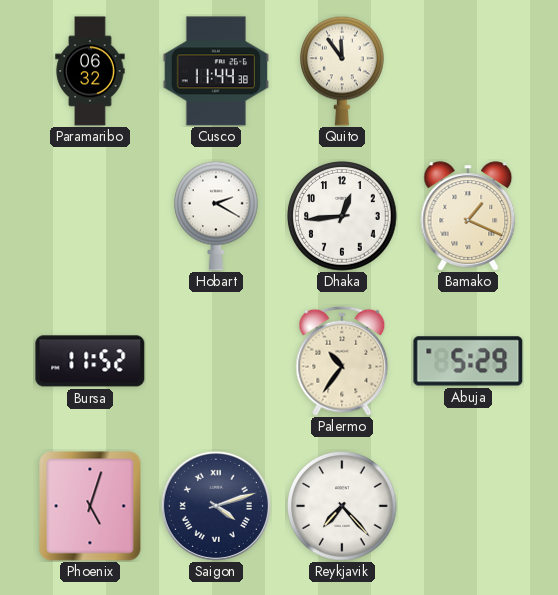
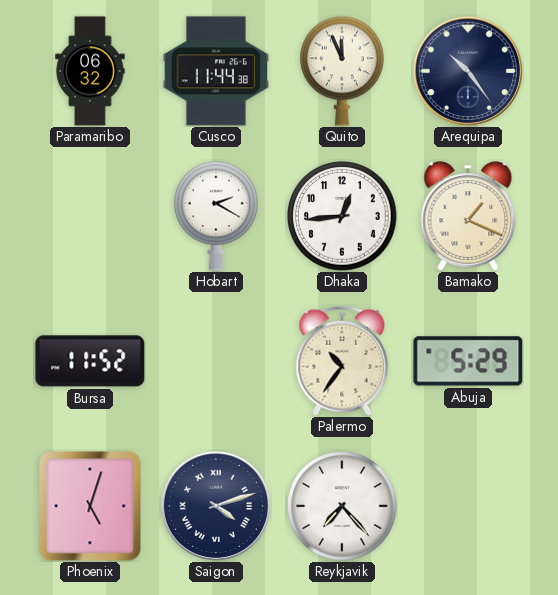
Quito: 11:54 -> 11:56
Arequipa: none -> 10:24
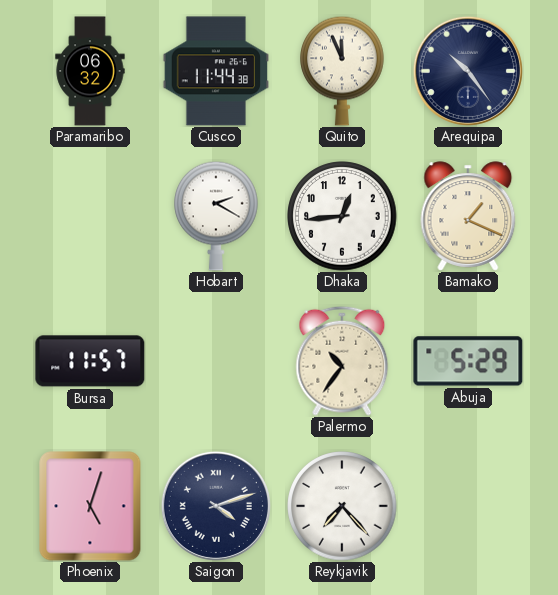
Bursa: 11:52 -> 11:57
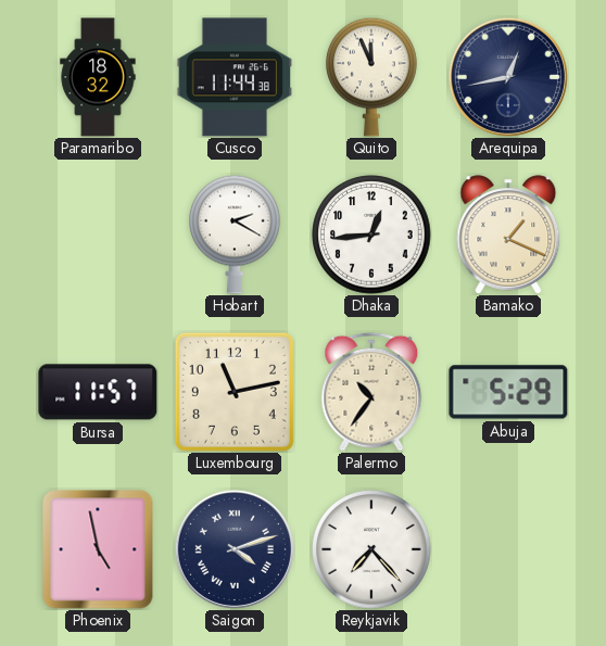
Paramaribo: 06:32 -> 18:32
Arequipa: 10:24 -> 12:43
Luxembourg: none -> 11:13
Phoenix: 5:03 -> 4:58
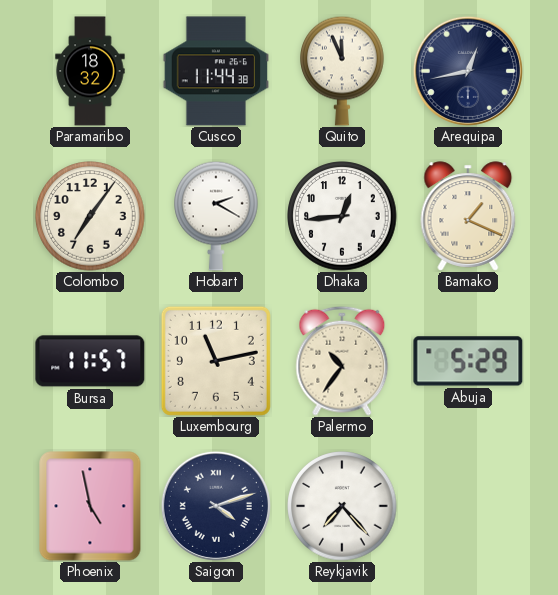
Colombo: none -> 7:06
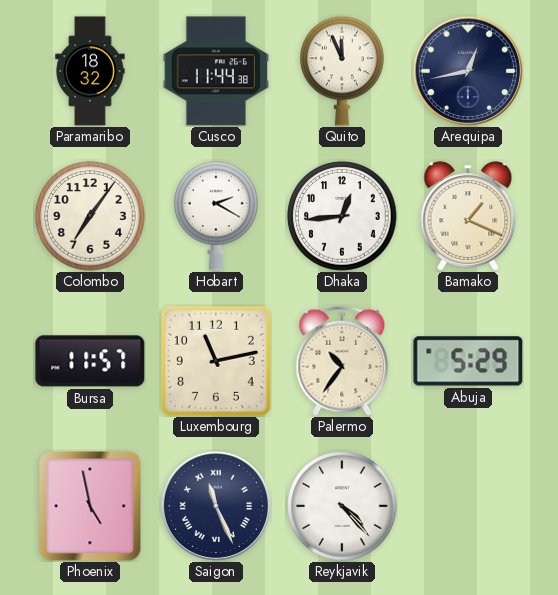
Saigon: 4:12 -> 11:26
Reykjavik: 7:23 -> 4:23
